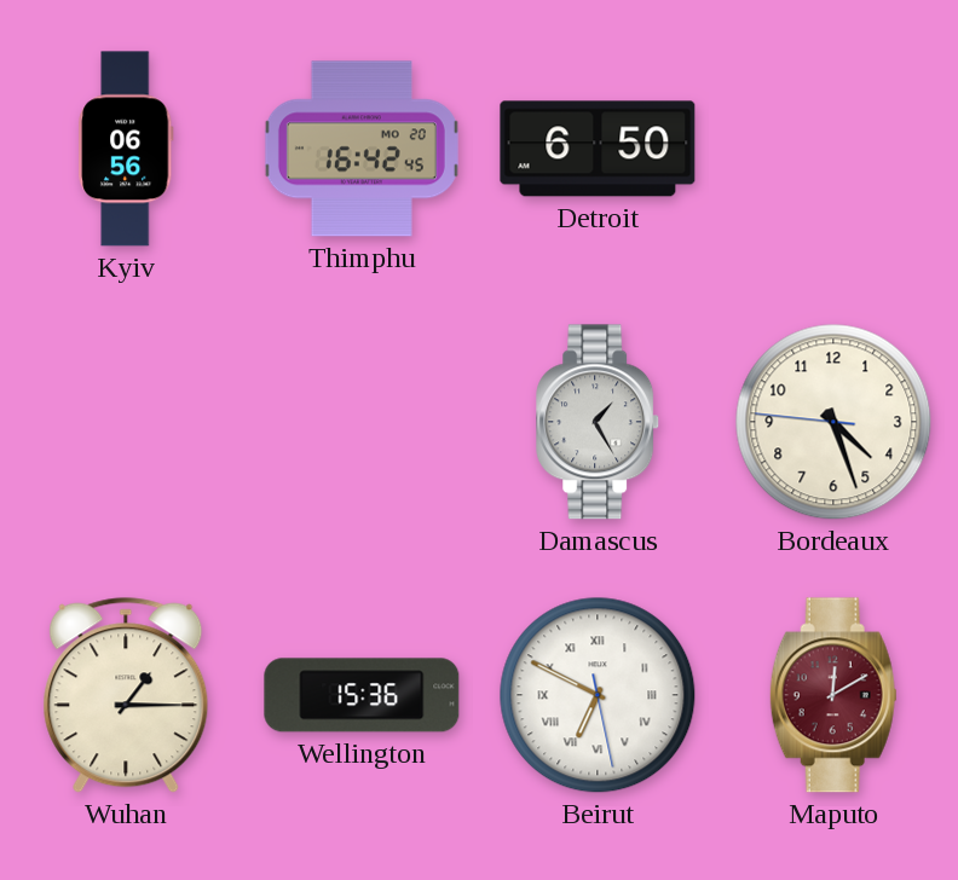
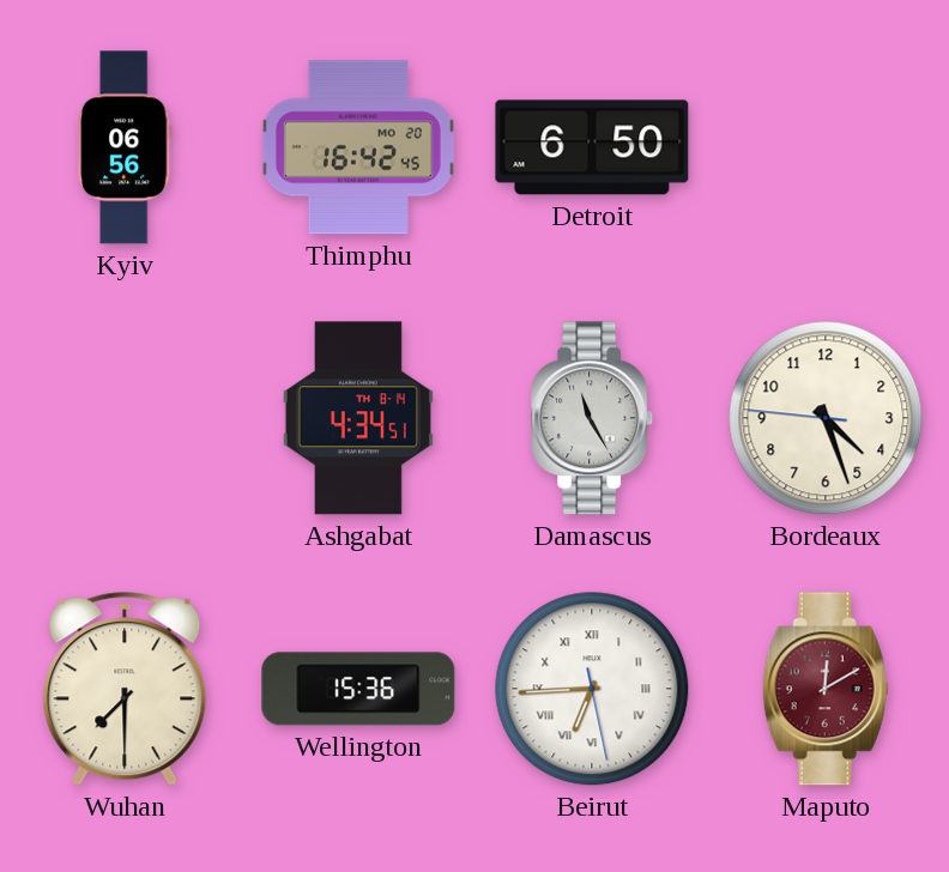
Ashgabat: none -> 4:34
Damascus: 1:25 -> 11:25
Wuhan: 1:15 -> 7:30
Beirut: 6:49 -> 6:44
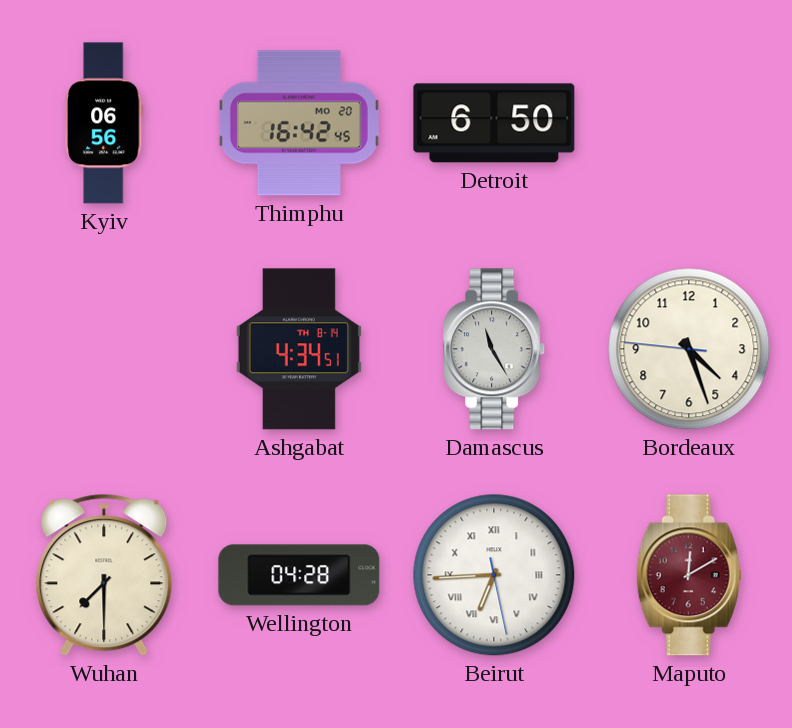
Wellington: 15:36 -> 04:28
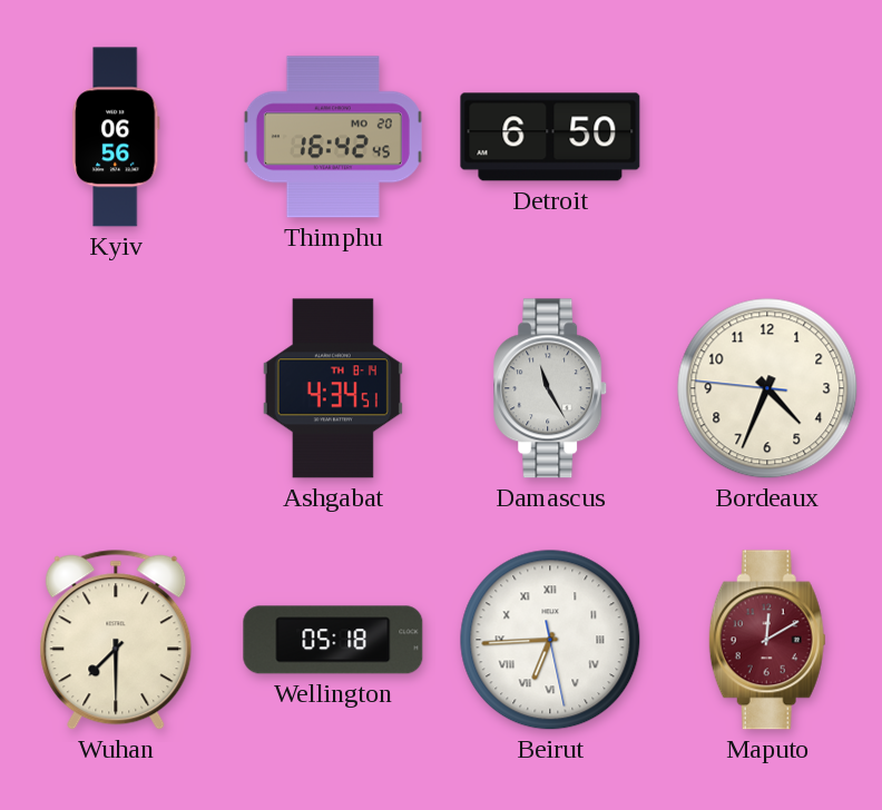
Bordeaux: 4:26 -> 4:33
Wellington: 04:28 -> 05:18
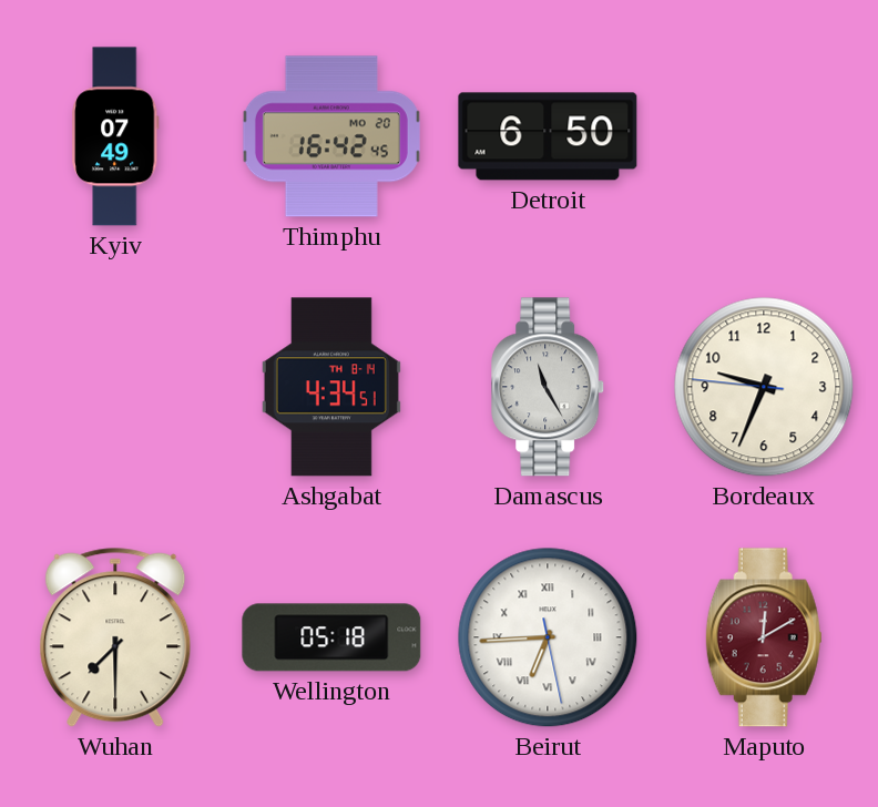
Kyiv: 06:56 -> 07:49
Bordeaux: 4:33 -> 9:33
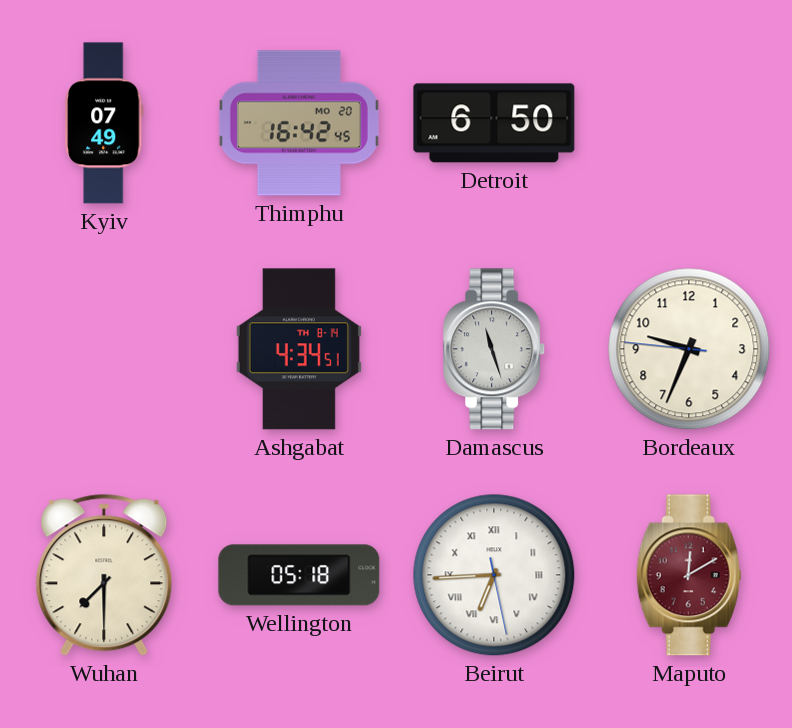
Damascus: 11:25 -> 11:27
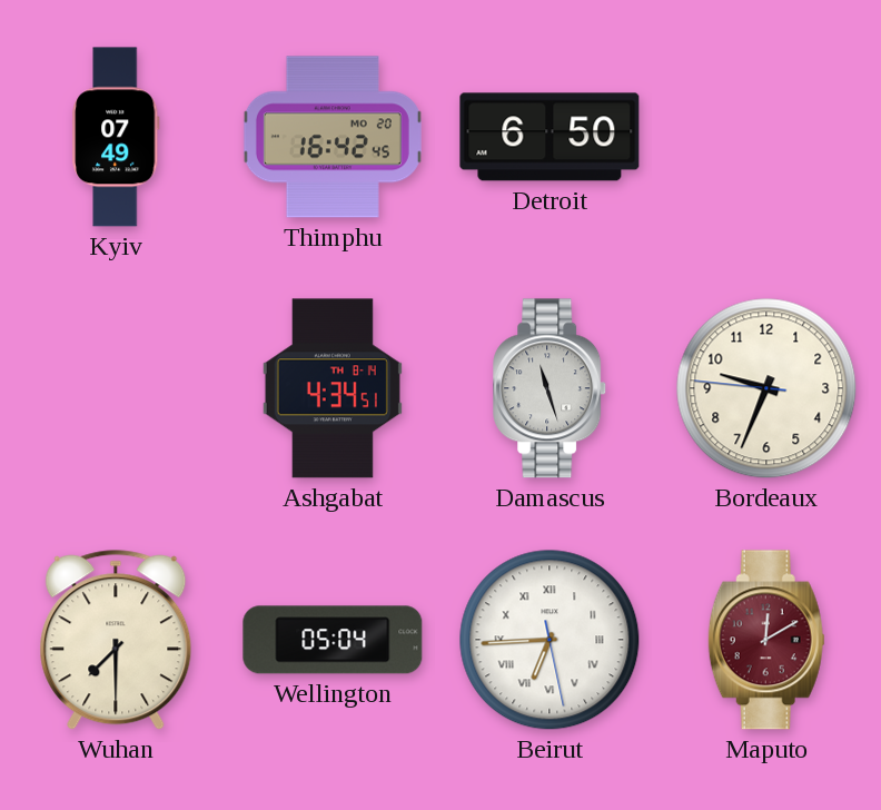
Wellington: 05:18 -> 05:04
